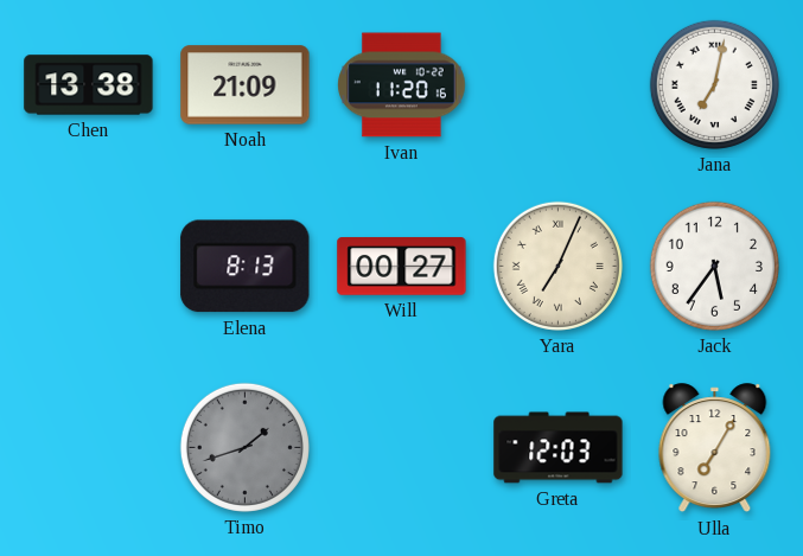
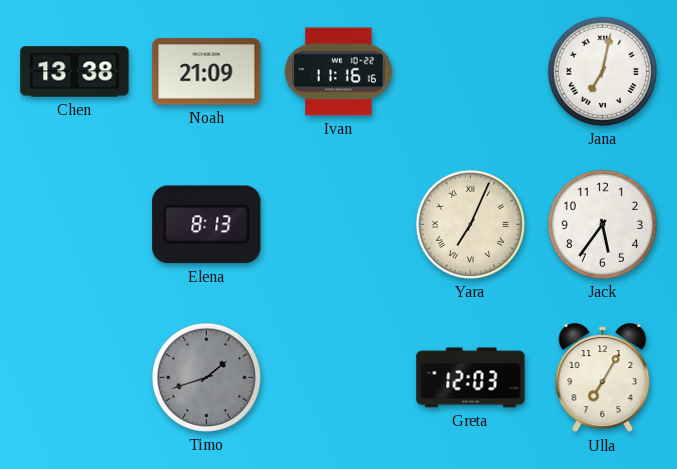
Ivan: 11:20 -> 11:16
Will: 00:27 -> none
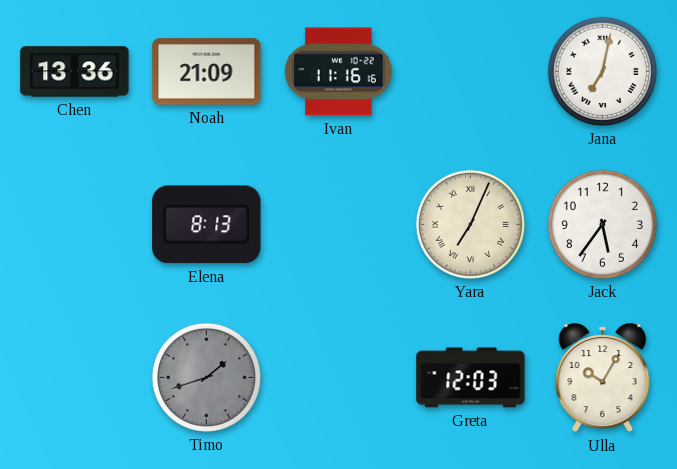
Chen: 13:38 -> 13:36
Ulla: 7:05 -> 10:05
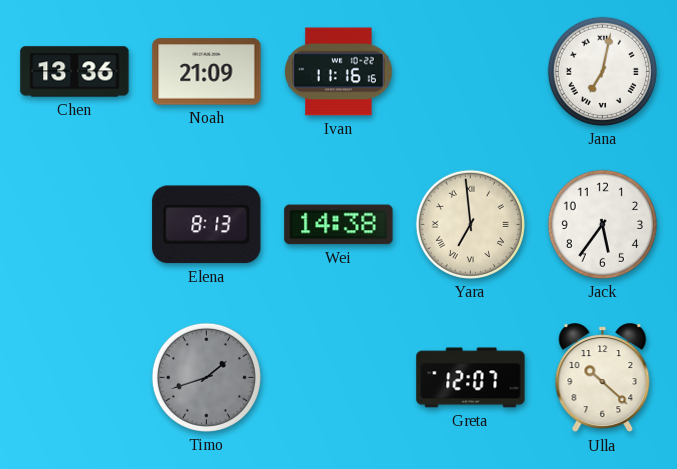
Wei: none -> 14:38
Yara: 7:04 -> 6:59
Greta: 12:03 -> 12:07
Ulla: 10:05 -> 10:22
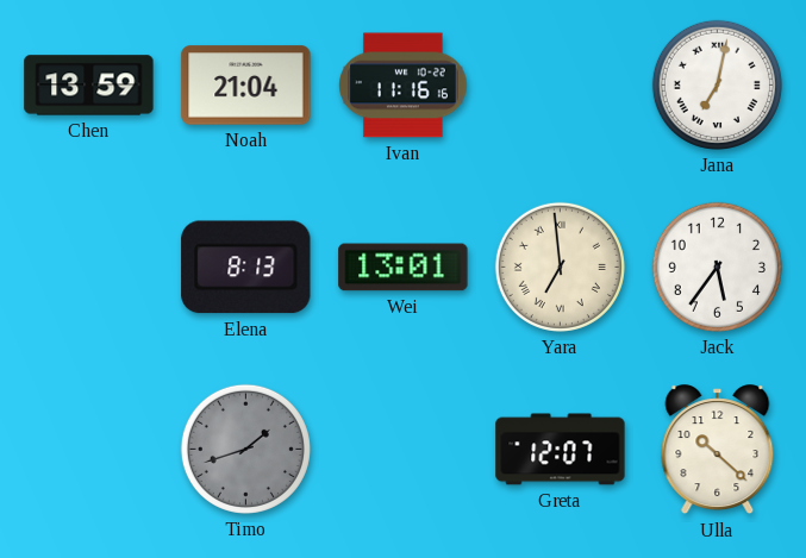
Chen: 13:36 -> 13:59
Noah: 21:09 -> 21:04
Wei: 14:38 -> 13:01
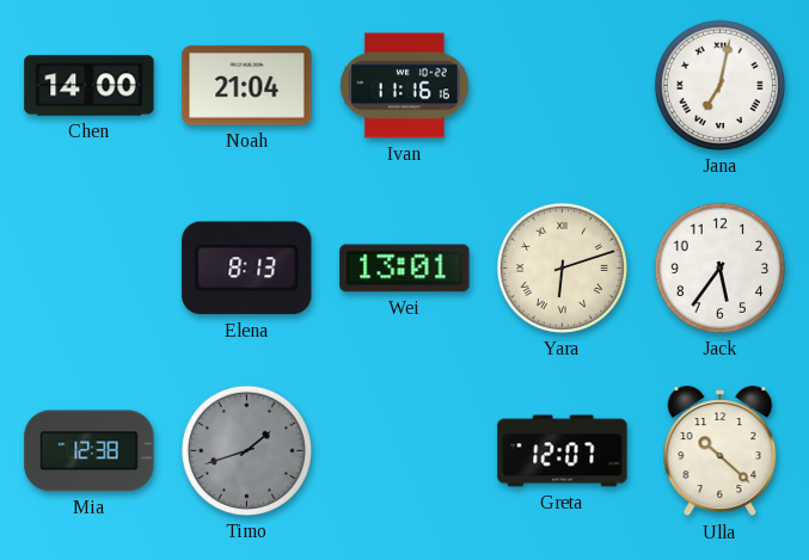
Chen: 13:59 -> 14:00
Yara: 6:59 -> 6:12
Mia: none -> 12:38
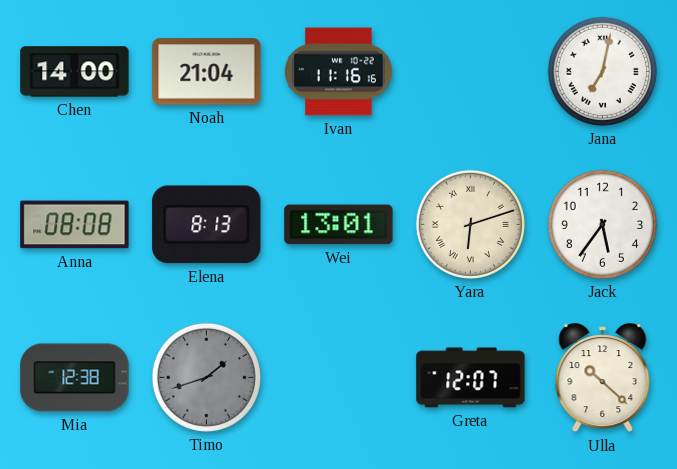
Anna: none -> 08:08
